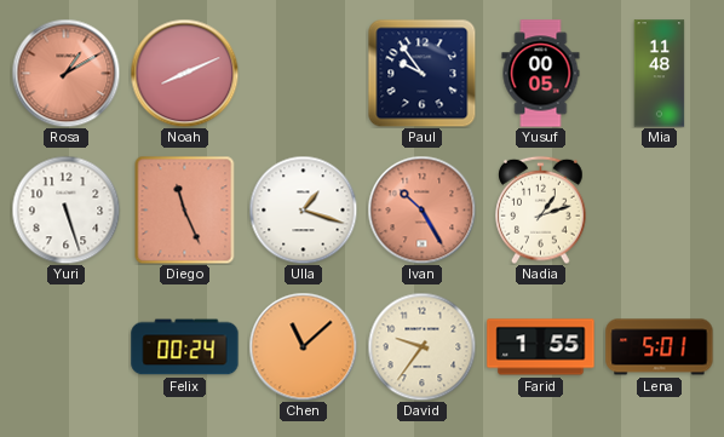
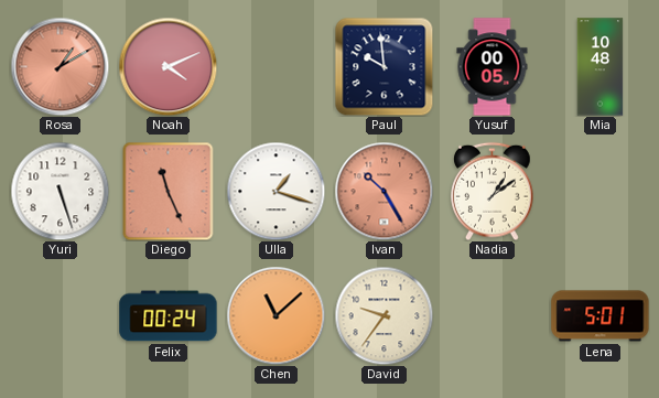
Noah: 8:11 -> 4:11
Paul: 9:54 -> 9:59
Mia: 11:48 -> 10:48
Nadia: 1:12 -> 1:09
Farid: 1:55 -> none
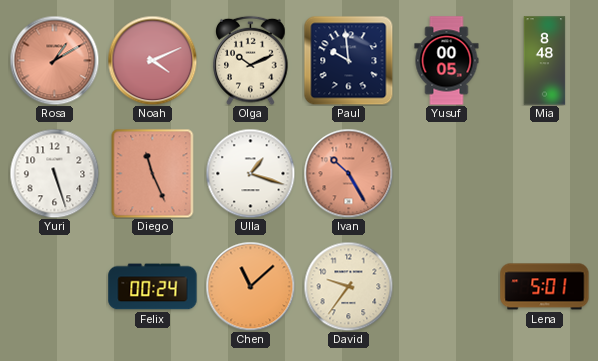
Olga: none -> 10:11
Mia: 10:48 -> 8:48
Nadia: 1:09 -> none
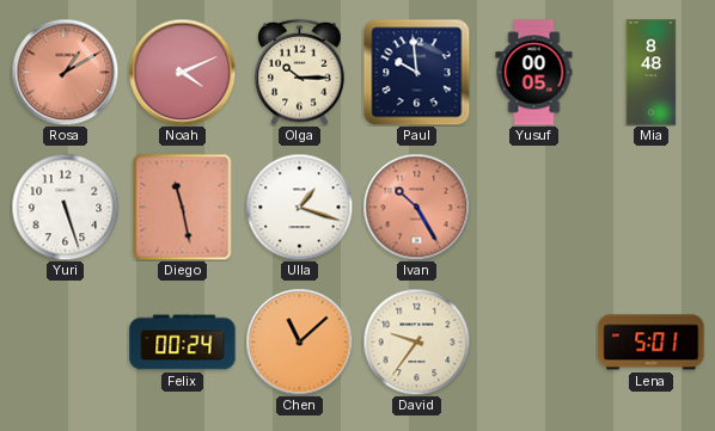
Olga: 10:11 -> 10:15
Diego: 11:26 -> 11:28
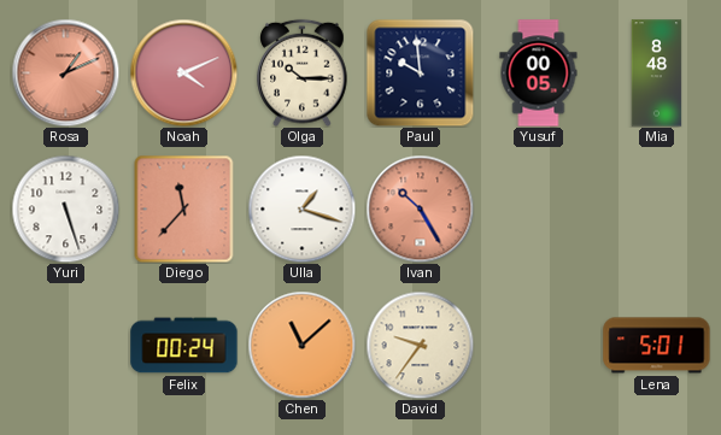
Rosa: 1:10 -> 1:11
Diego: 11:28 -> 11:37
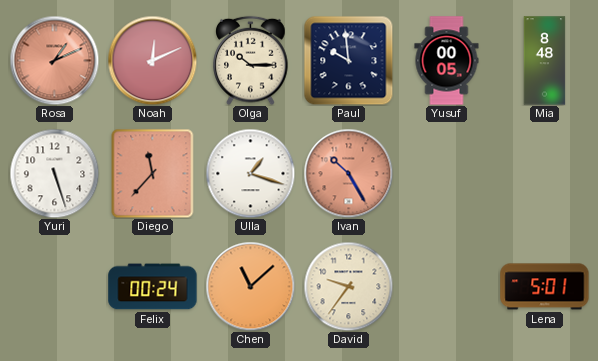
Noah: 4:11 -> 12:11
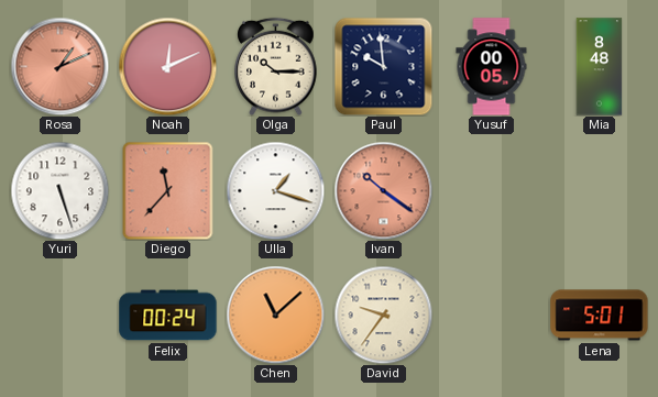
Ivan: 10:25 -> 10:21
